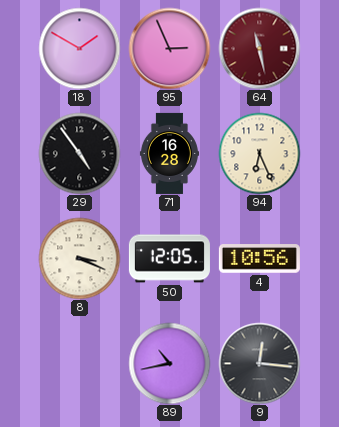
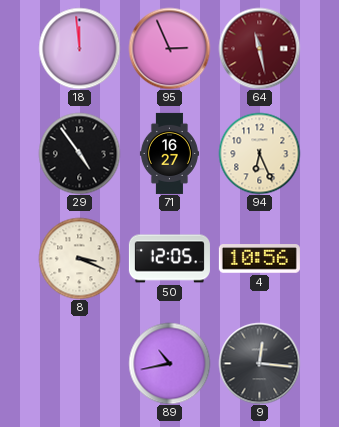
18: 1:50 -> 11:59
71: 16:28 -> 16:27
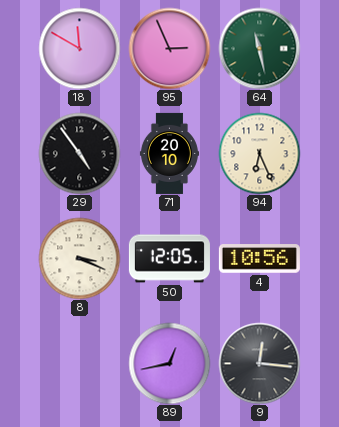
18: 11:59 -> 11:50
64 dial: burgundy -> green
71: 16:27 -> 20:10
89: 10:43 -> 12:43
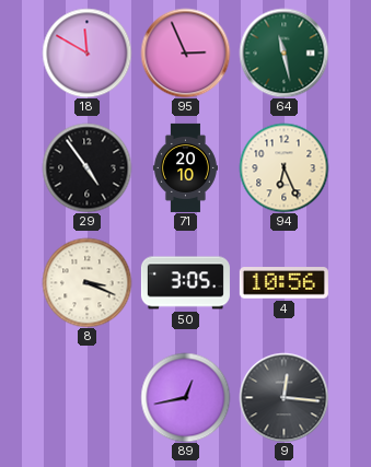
50: 12:05 -> 3:05
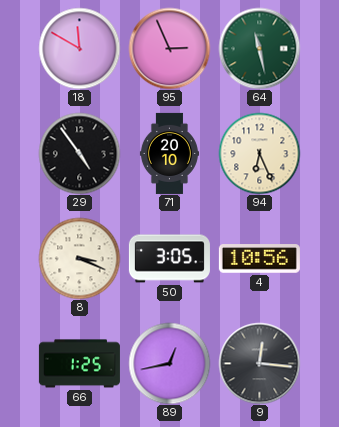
66: none -> 1:25
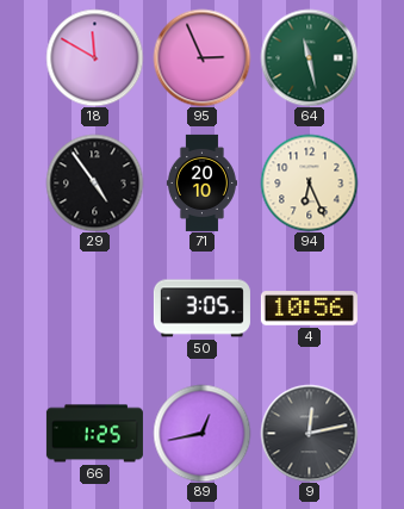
8: 3:19 -> none
9: 12:16 -> 12:13
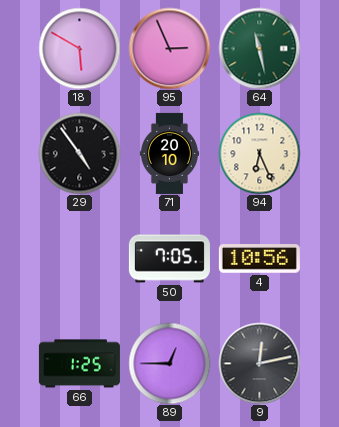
18: 11:50 -> 5:50
50: 3:05 -> 7:05
89: 12:43 -> 12:45
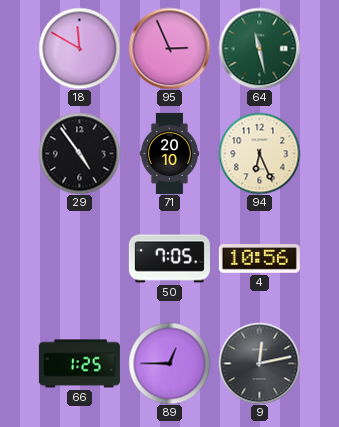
18: 5:50 -> 11:50
